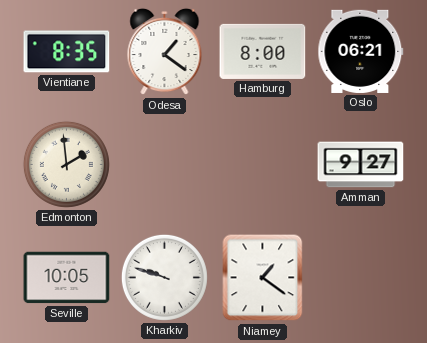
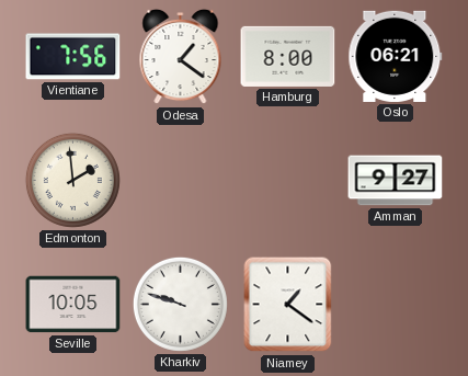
Vientiane: 8:35 -> 7:56
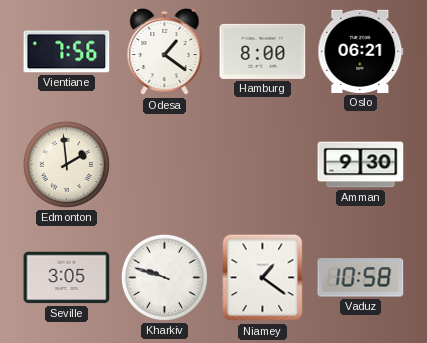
Amman: 9:27 -> 9:30
Seville: 10:05 -> 3:05
Vaduz: none -> 10:58
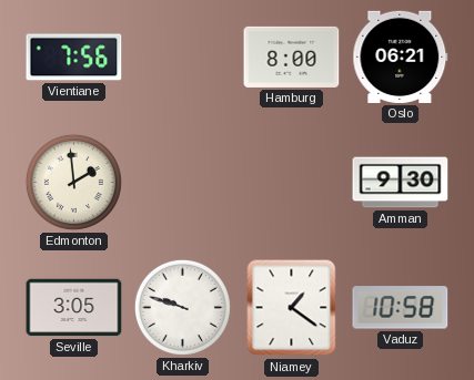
Odesa: 1:21 -> none
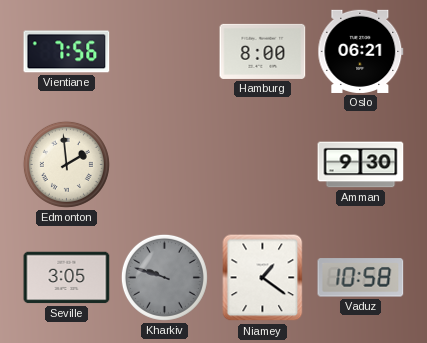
Kharkiv dial: white -> grey
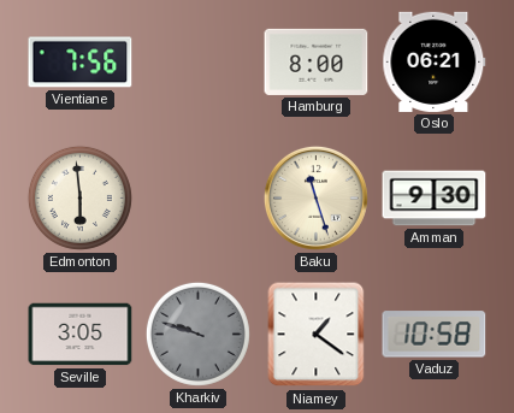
Edmonton: 1:59 -> 5:59
Baku: none -> 11:27
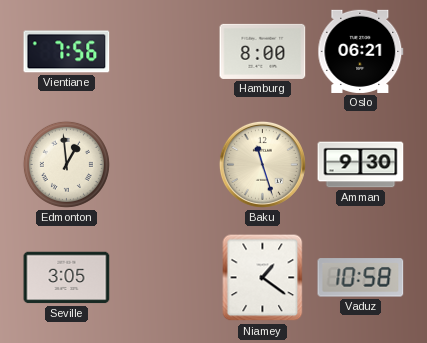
Edmonton: 5:59 -> 12:59
Kharkiv: 9:48 -> none
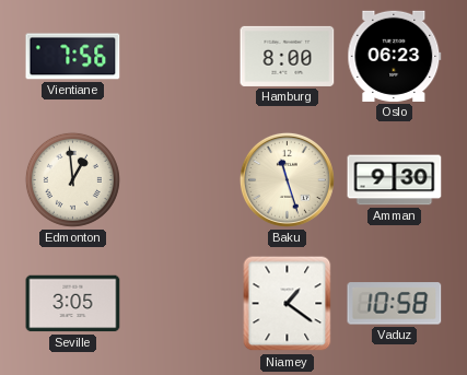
Oslo: 06:21 -> 06:23
